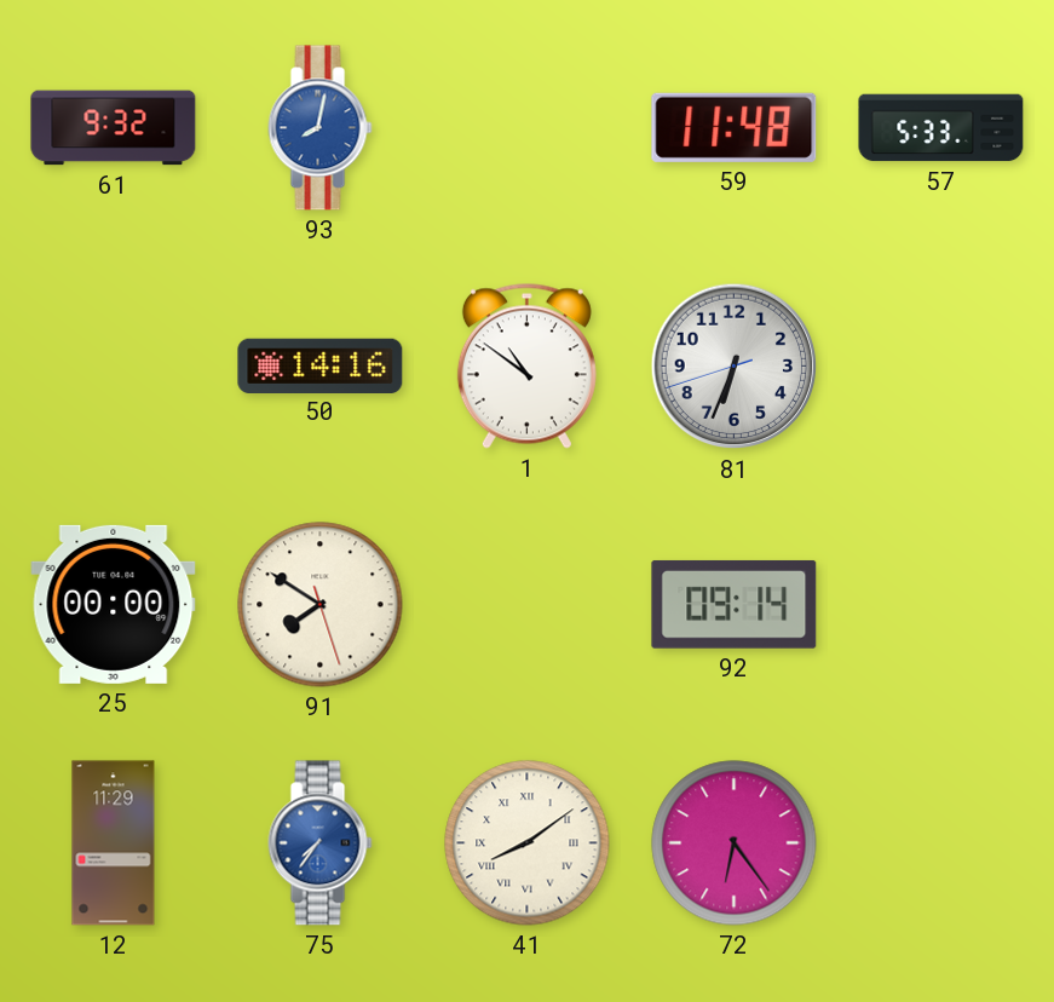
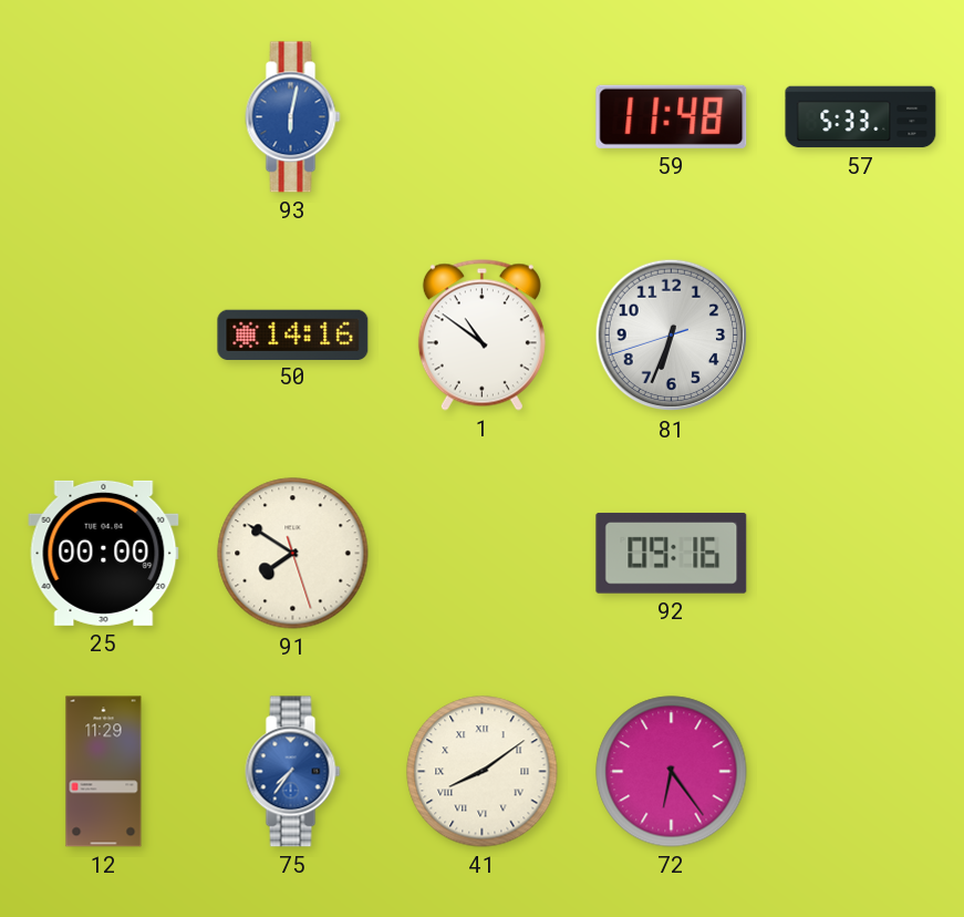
61: 9:32 -> none
93: 8:02 -> 6:02
92: 09:14 -> 09:16
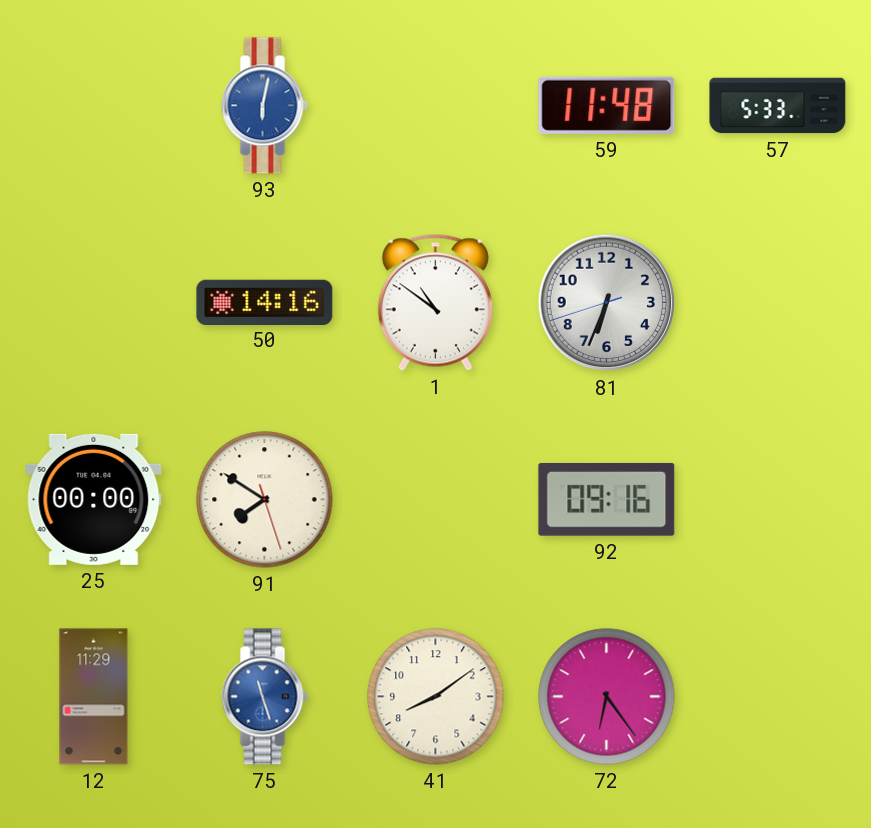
75: 7:36 -> 11:27
41 numerals: Roman -> Arabic
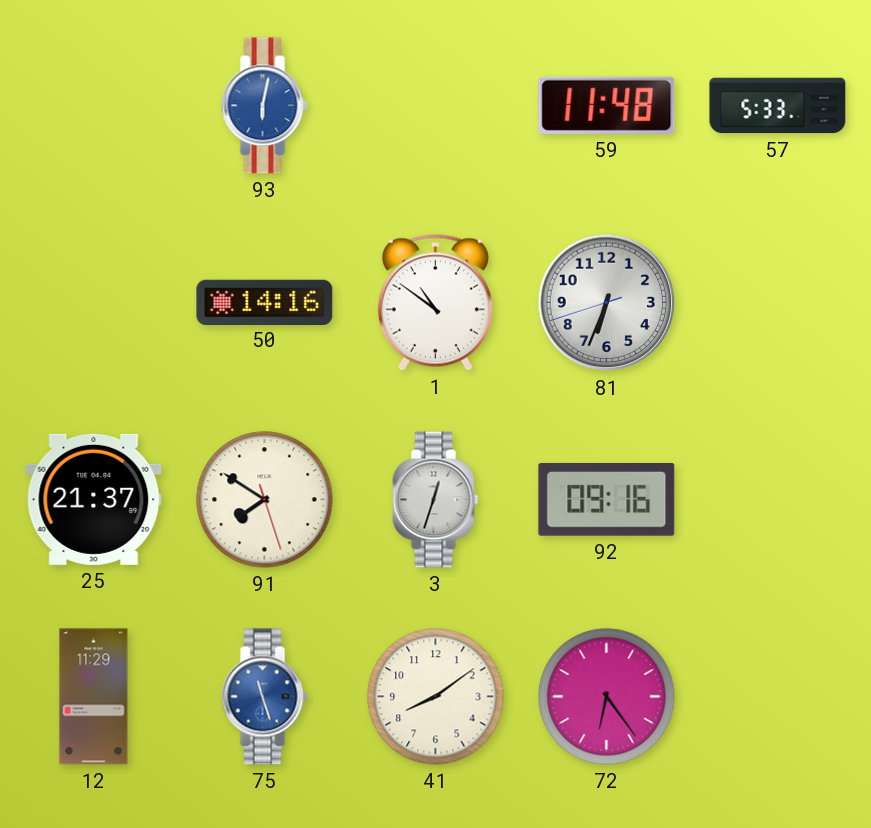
25: 00:00 -> 21:37
3: none -> 12:33
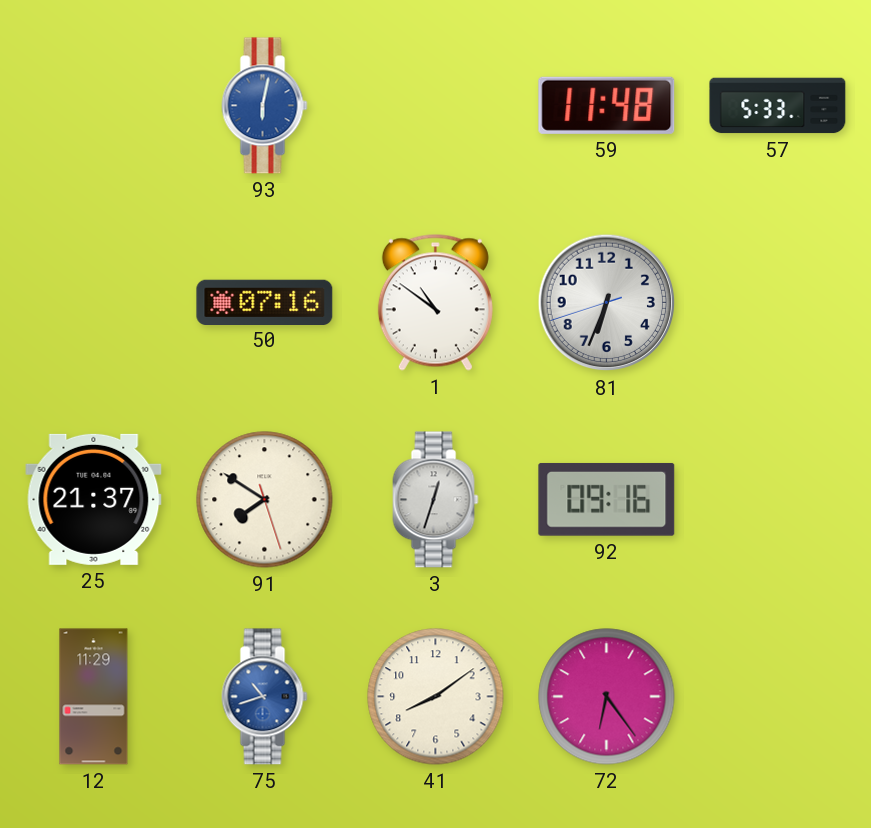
50: 14:16 -> 07:16
75: 11:27 -> 10:42
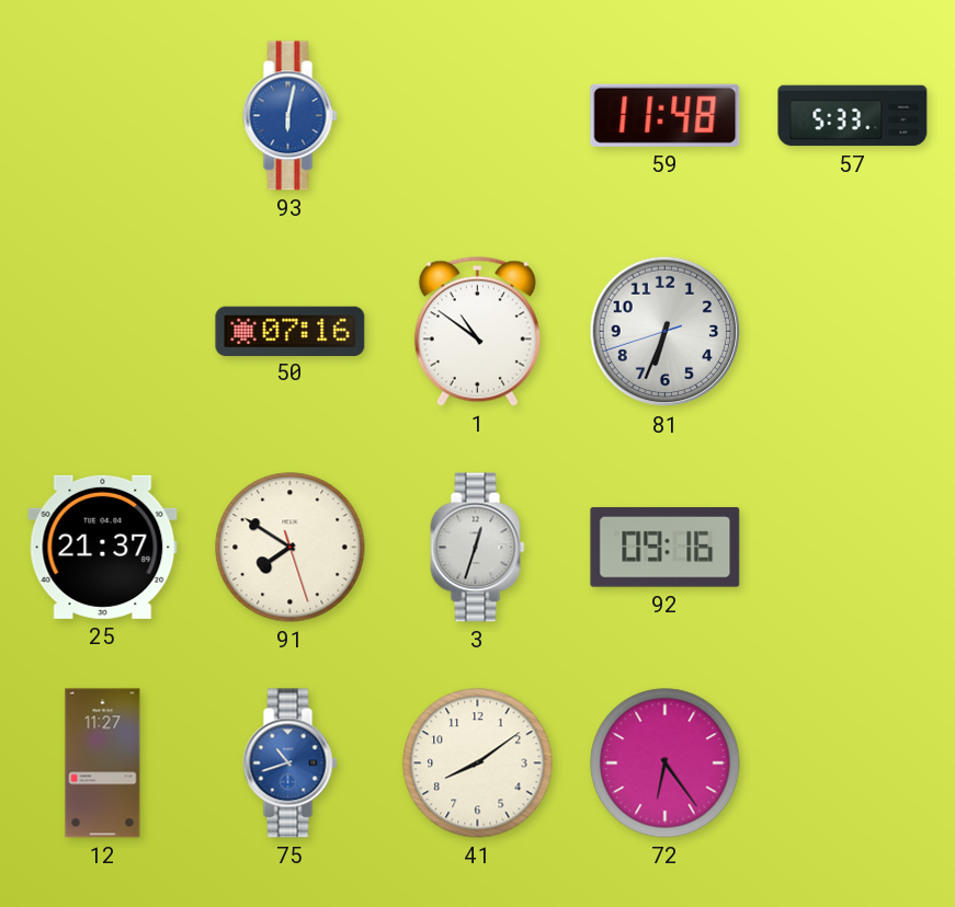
12: 11:29 -> 11:27
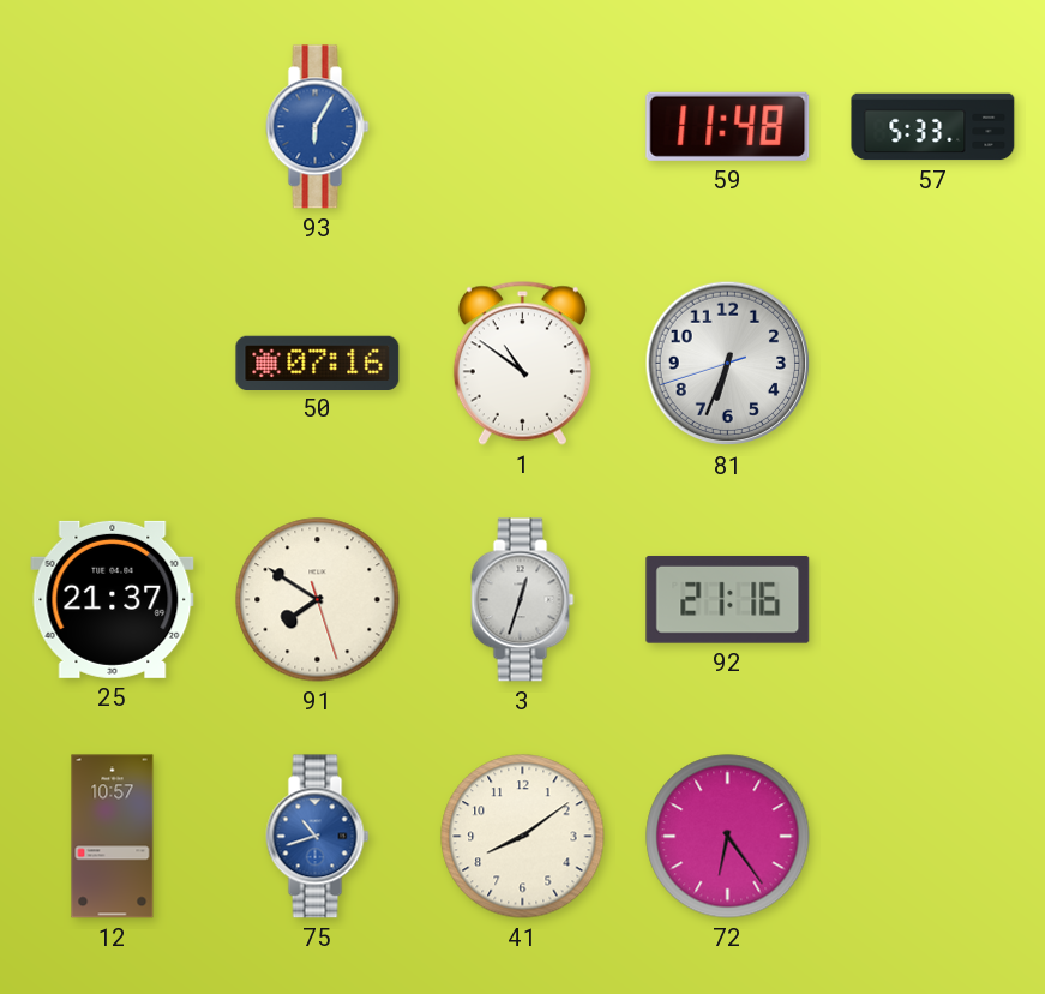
93: 6:02 -> 6:05
92: 09:16 -> 21:16
12: 11:27 -> 10:57
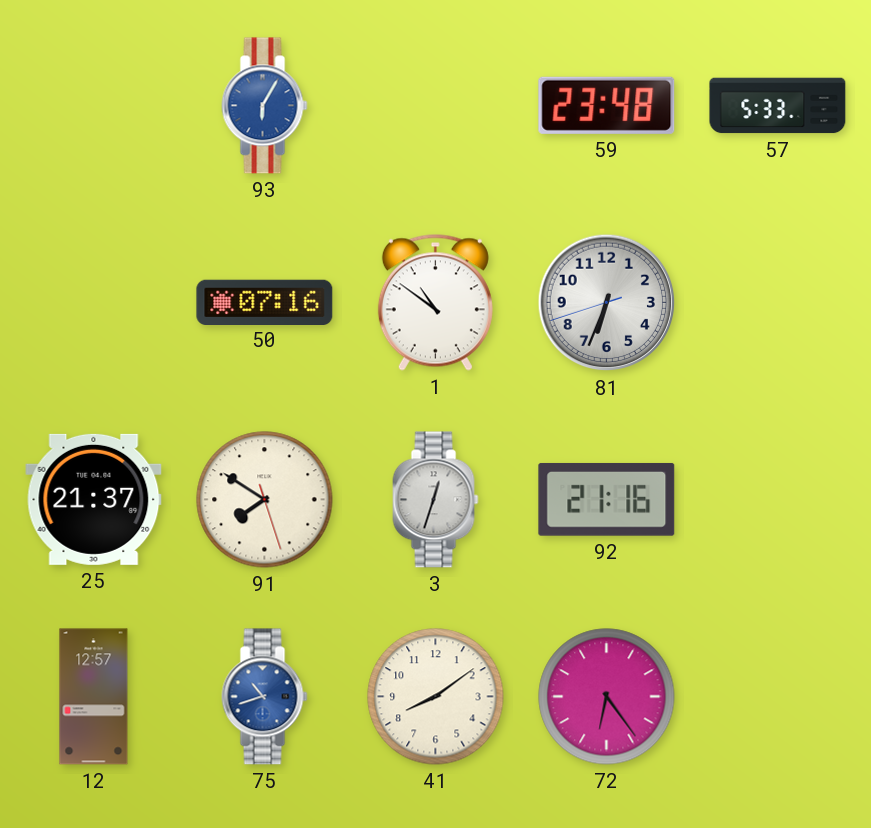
59: 11:48 -> 23:48
12: 10:57 -> 12:57
